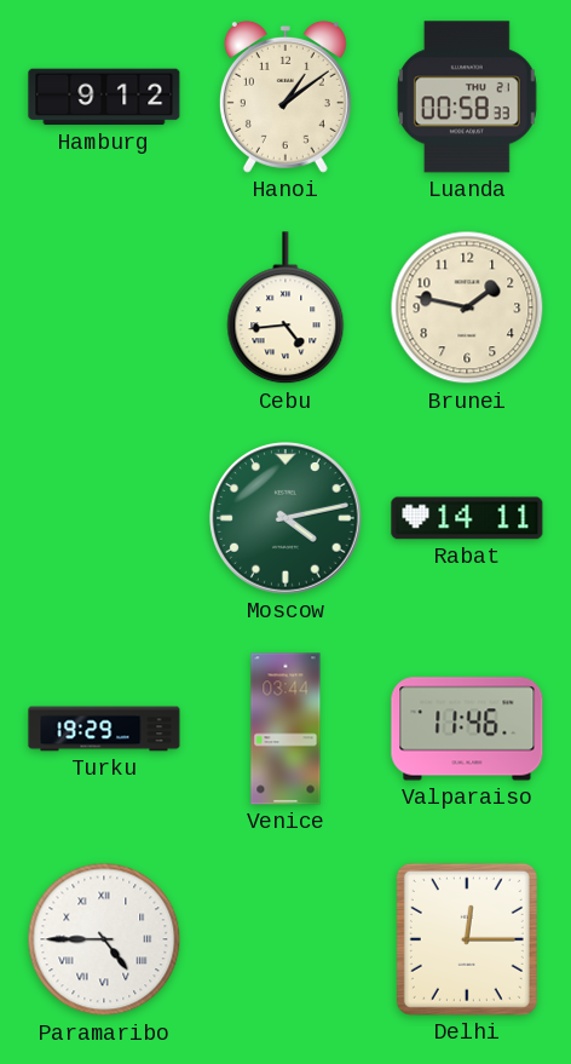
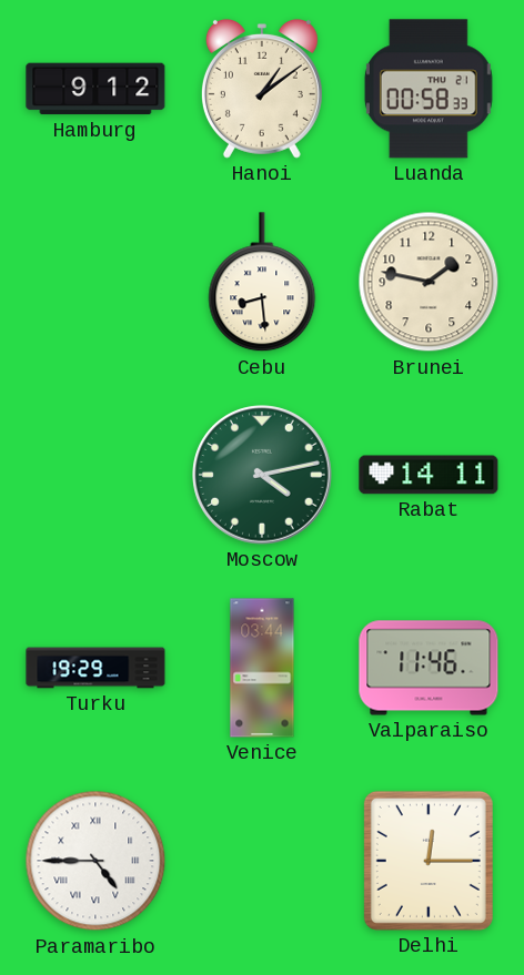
Cebu: 4:44 -> 8:29
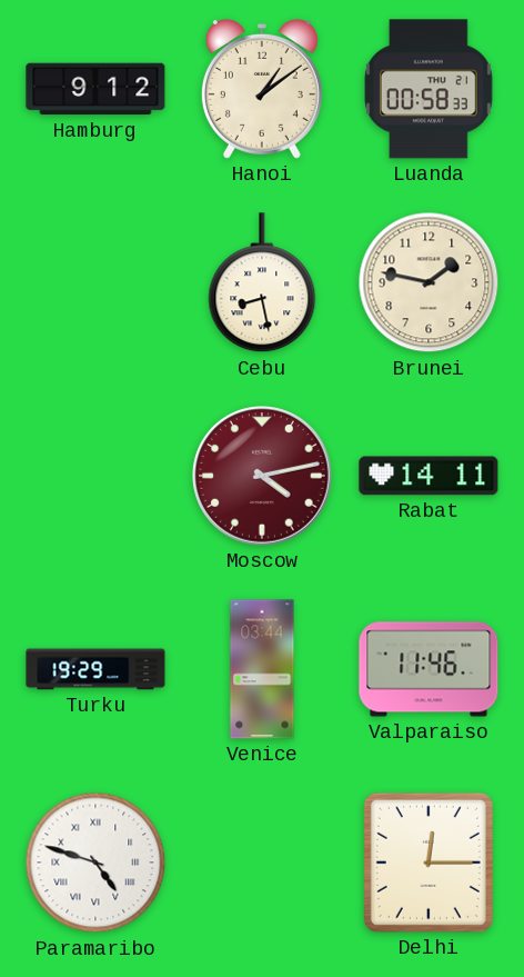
Cebu: 8:29 -> 8:28
Moscow dial: green -> burgundy
Paramaribo: 4:45 -> 4:48
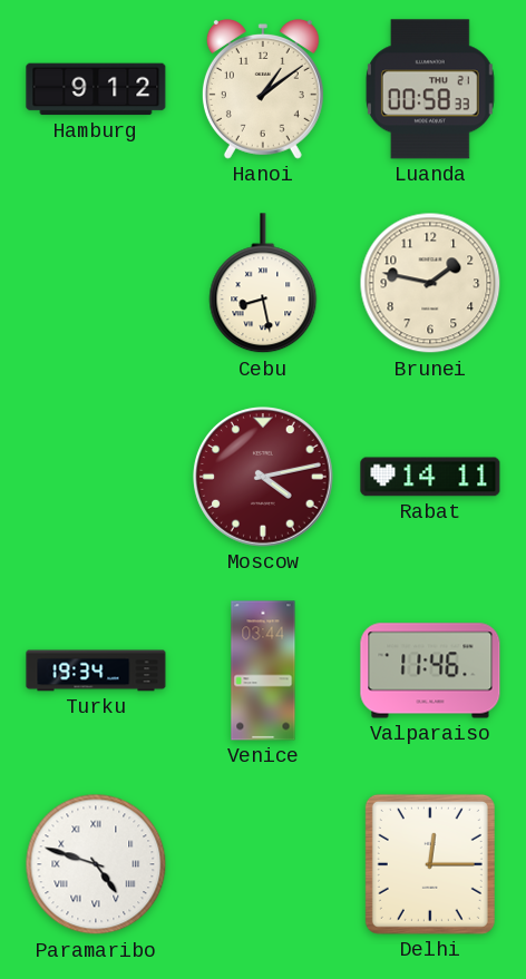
Turku: 19:29 -> 19:34
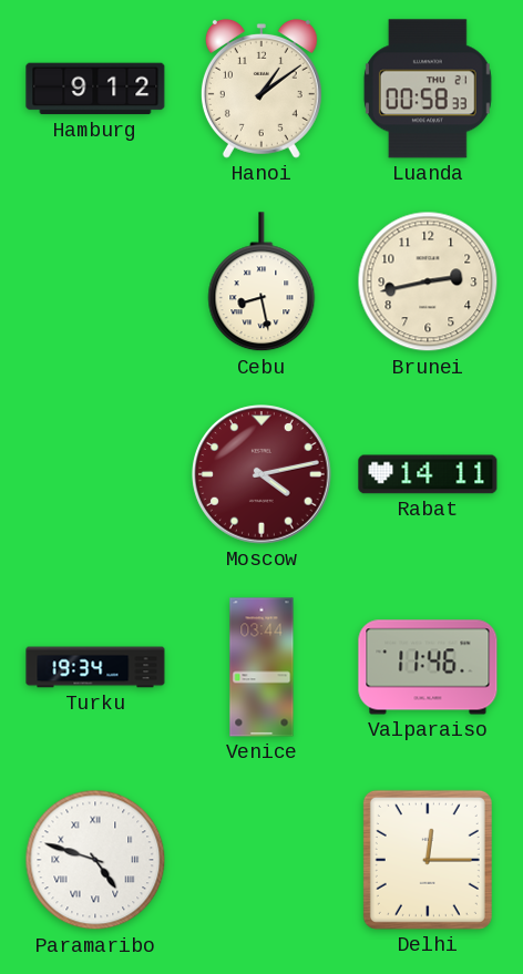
Brunei: 1:47 -> 2:43
